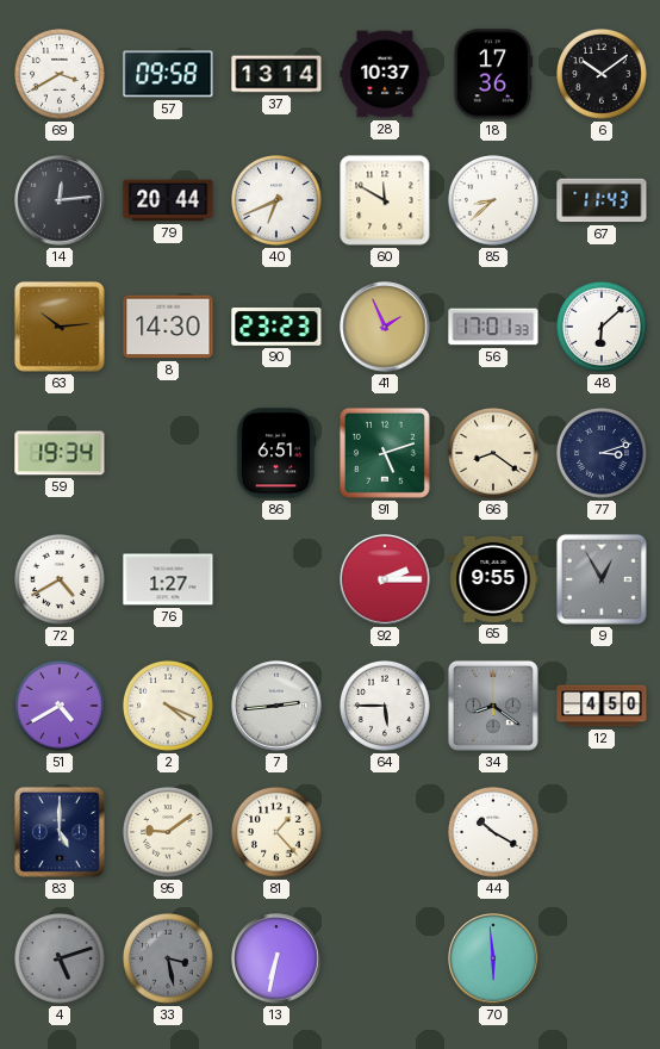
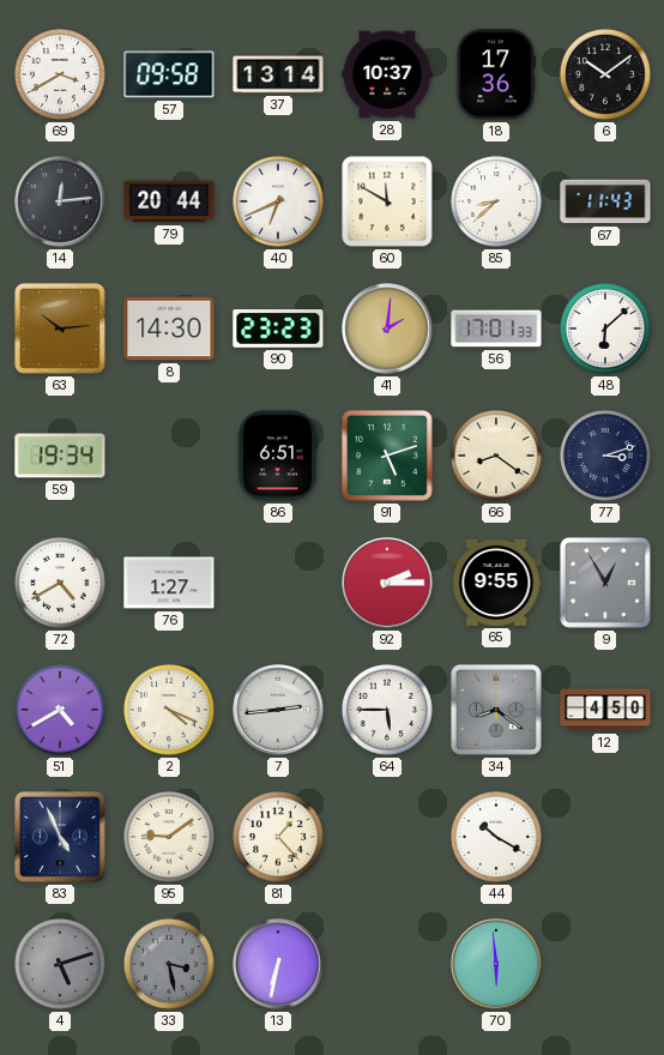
41: 1:56 -> 2:01
83: 5:00 -> 4:56
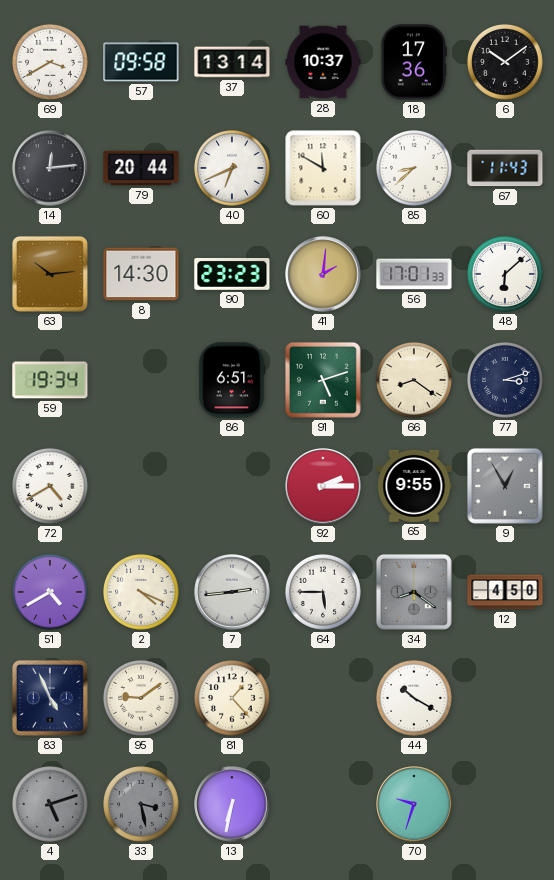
76: 1:27 -> none
70: 5:59 -> 9:33
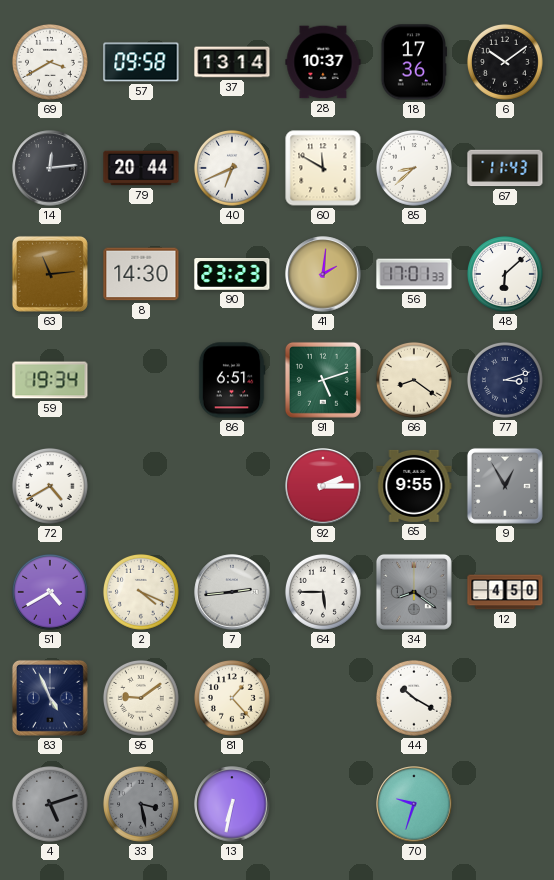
63: 10:14 -> 11:14
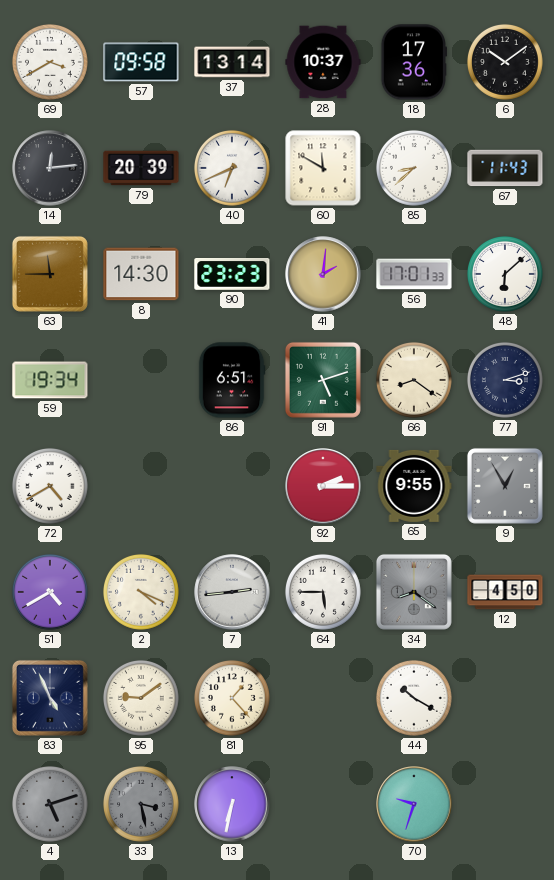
79: 20:44 -> 20:39
63: 11:14 -> 11:45
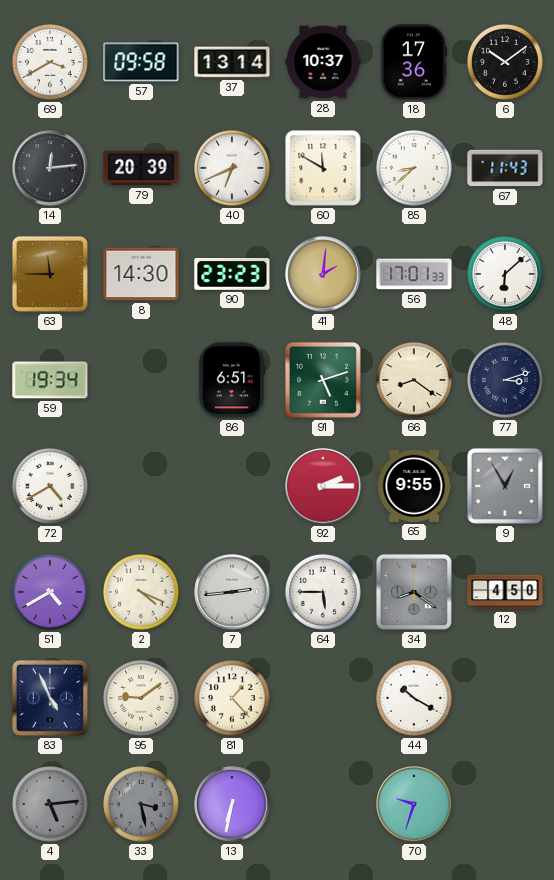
4: 5:12 -> 5:14
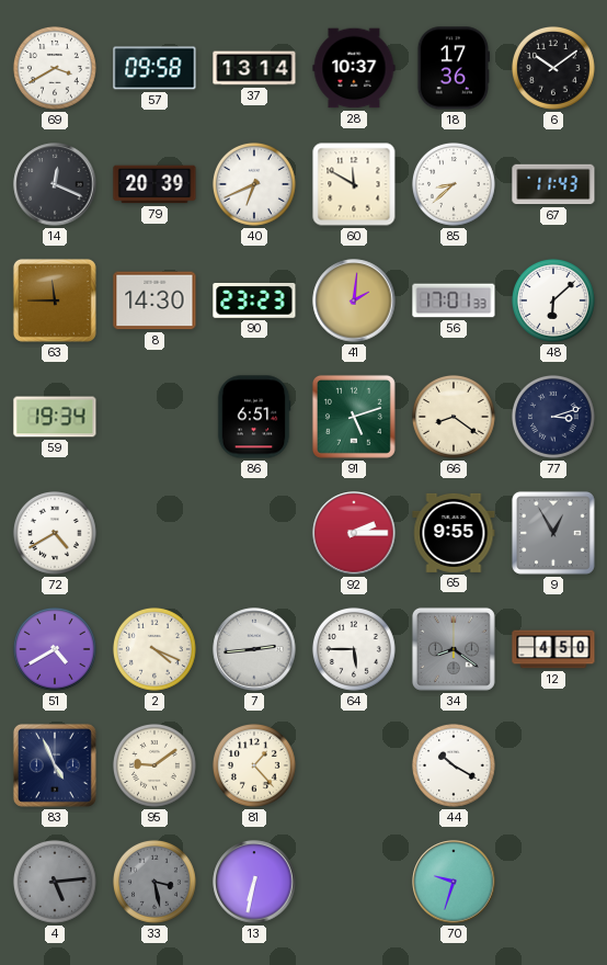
14: 12:14 -> 12:19
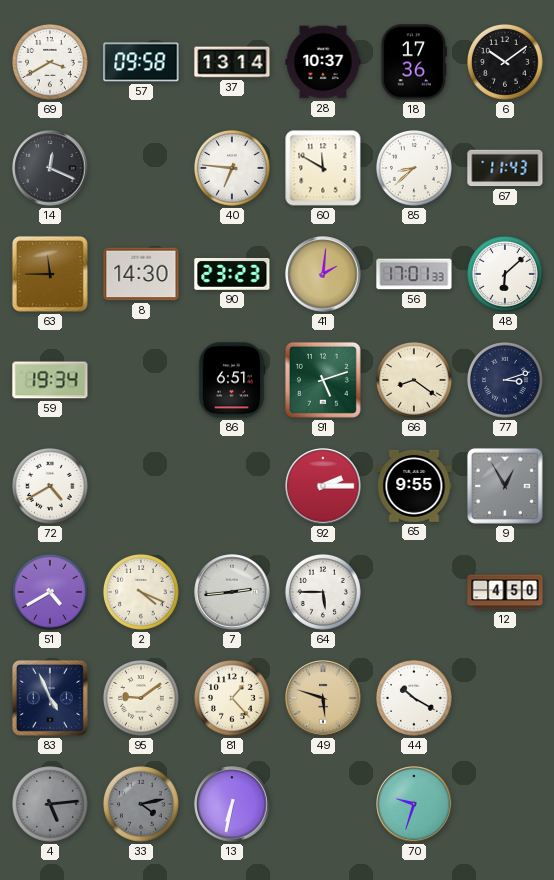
79: 20:39 -> none
40: 6:41 -> 6:46
34: 8:21 -> none
49: none -> 5:48
33: 3:28 -> 4:13
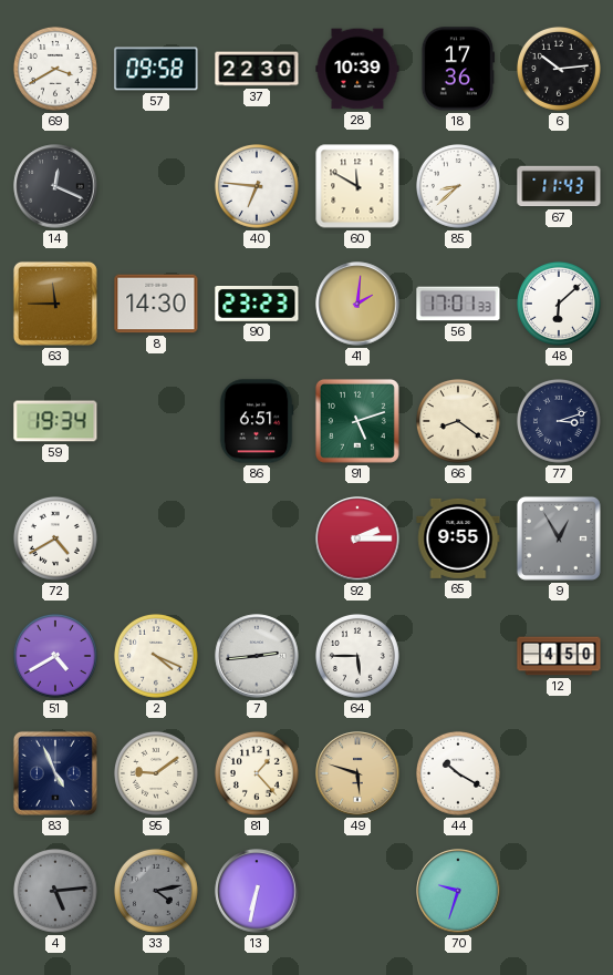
37: 13:14 -> 22:30
28: 10:37 -> 10:39
6: 10:09 -> 10:14
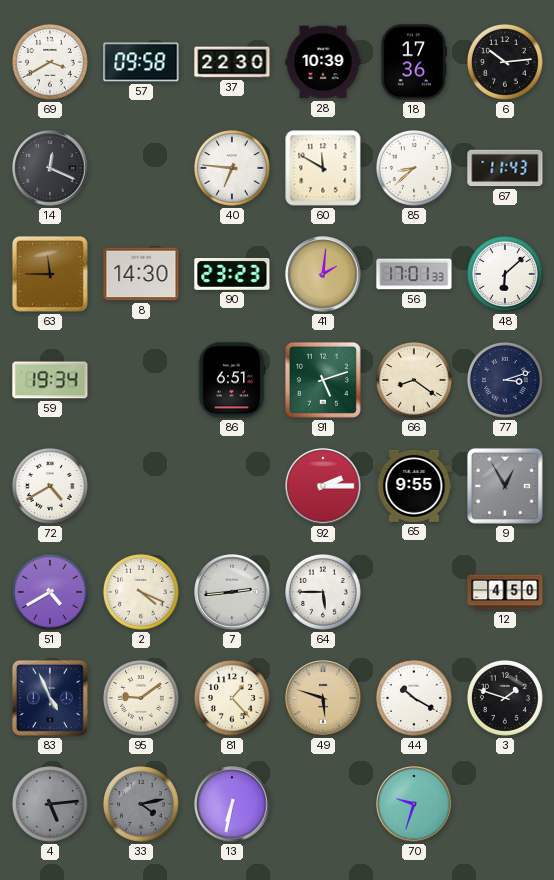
3: none -> 1:48
